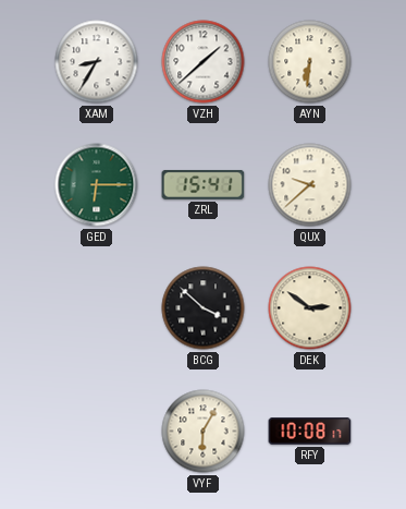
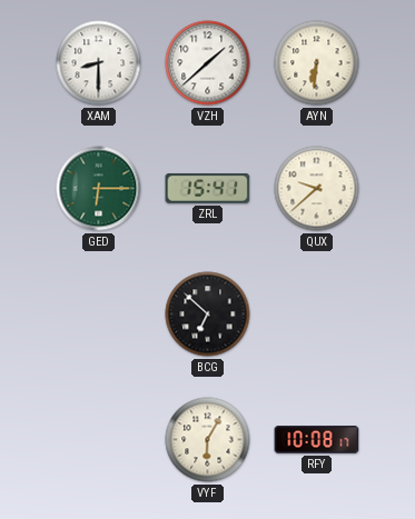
XAM: 8:35 -> 8:30
BCG: 3:52 -> 6:52
DEK: 2:51 -> none
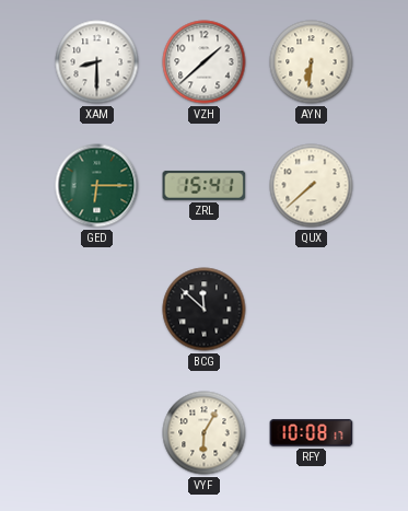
QUX: 9:38 -> 7:38
BCG: 6:52 -> 11:52
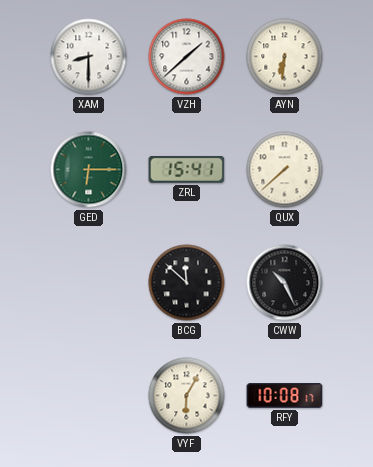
CWW: none -> 10:26
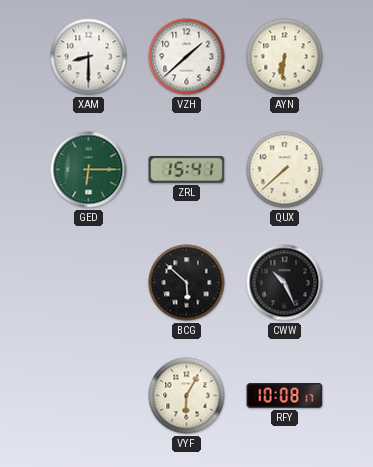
BCG: 11:52 -> 5:52
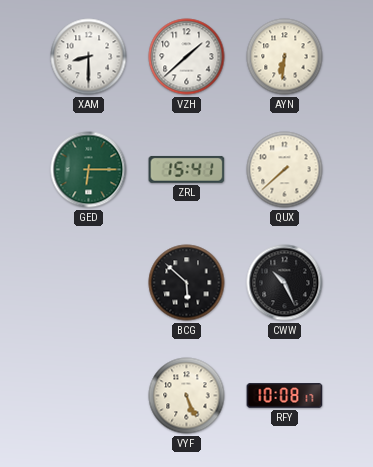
VYF: 6:05 -> 5:26
